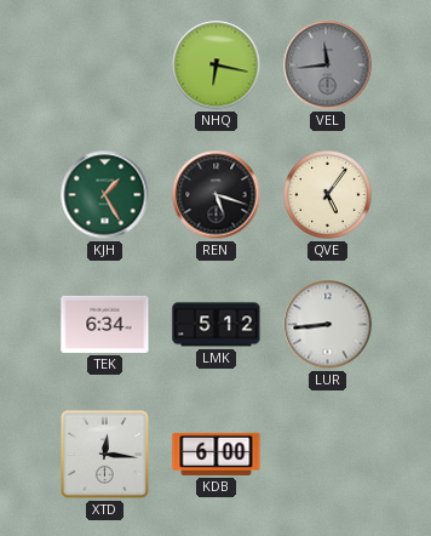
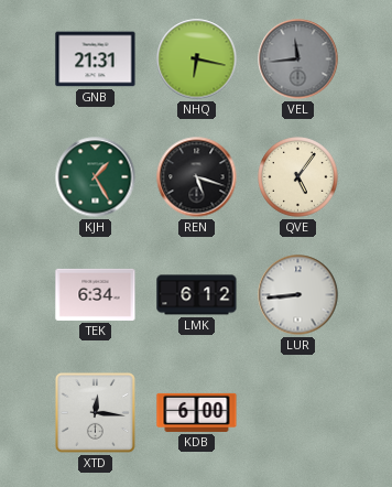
GNB: none -> 21:31
LMK: 5:12 -> 6:12
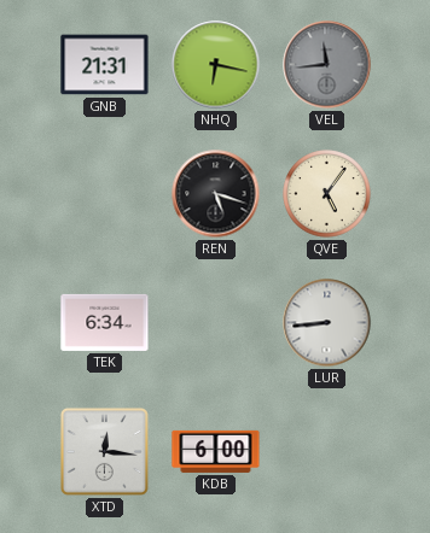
KJH: 1:25 -> none
LMK: 6:12 -> none
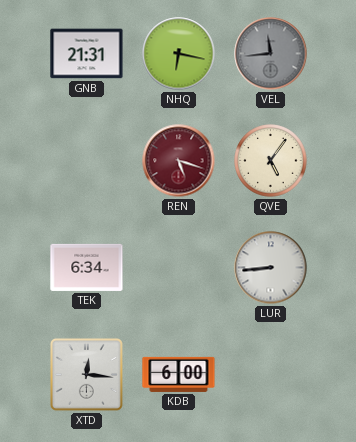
REN dial: black -> burgundy
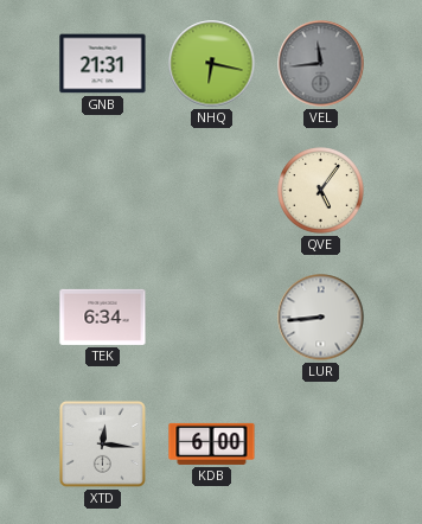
REN: 5:18 -> none
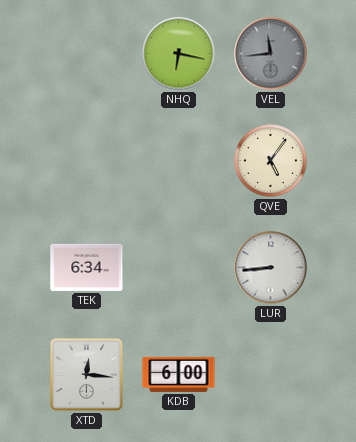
GNB: 21:31 -> none
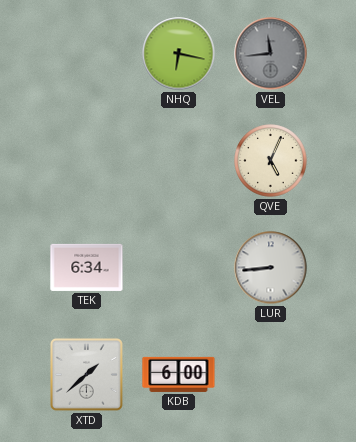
QVE: 5:06 -> 5:04
XTD: 12:16 -> 1:38
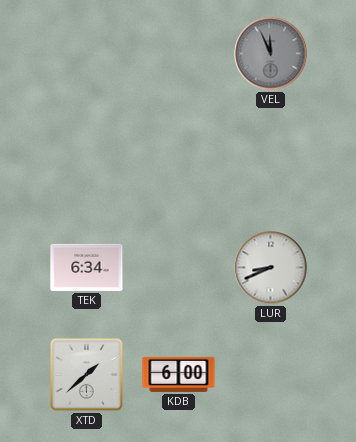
NHQ: 6:17 -> none
VEL: 11:44 -> 11:56
QVE: 5:04 -> none
LUR: 8:44 -> 8:41
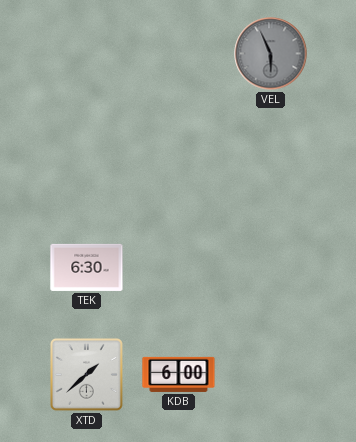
VEL: 11:56 -> 5:56
TEK: 6:34 -> 6:30
LUR: 8:41 -> none
